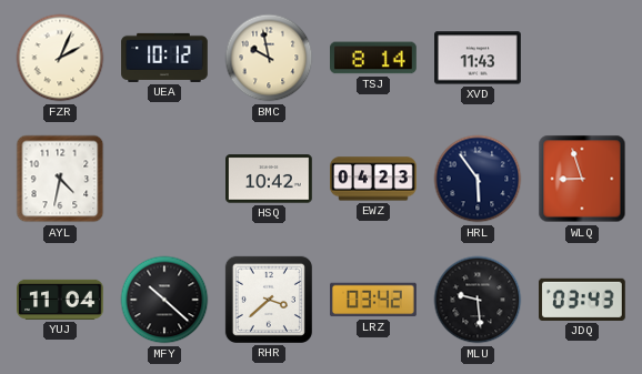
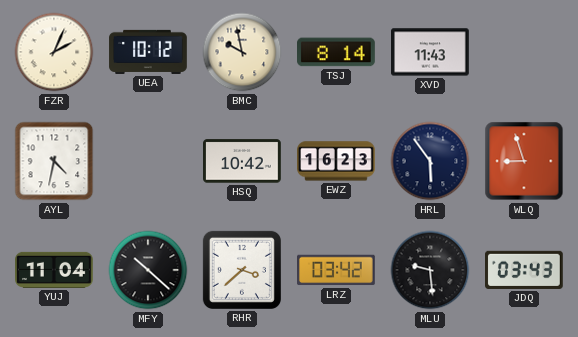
EWZ: 04:23 -> 16:23
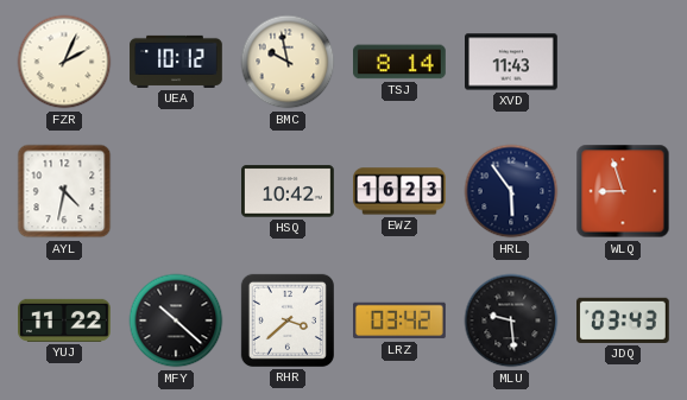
YUJ: 11:04 -> 11:22
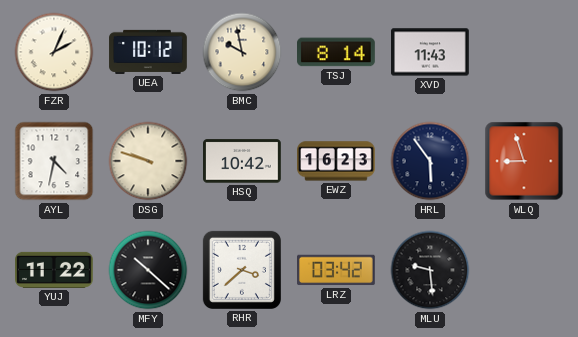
DSG: none -> 9:48
JDQ: 03:43 -> none
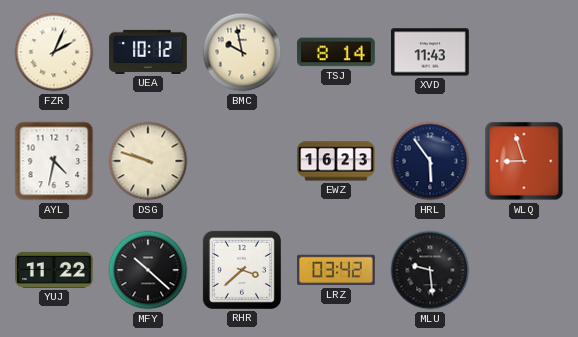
HSQ: 10:42 -> none
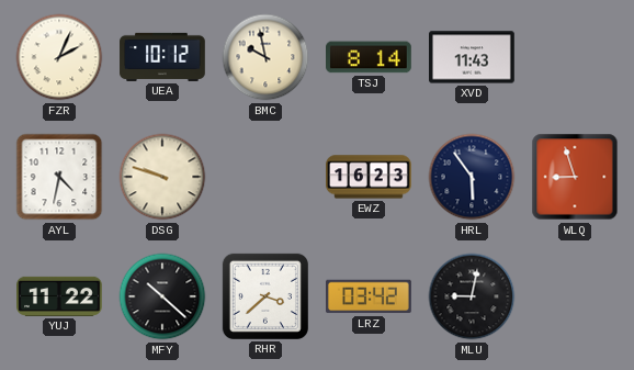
MLU: 9:29 -> 9:02
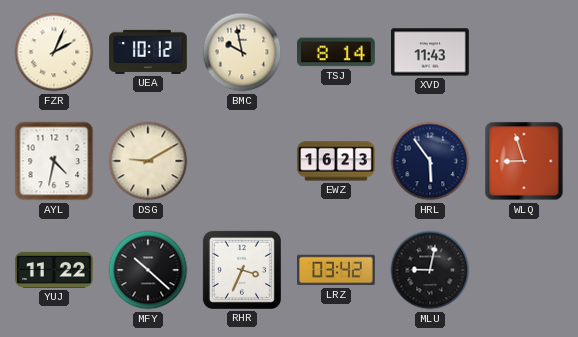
DSG: 9:48 -> 9:10
RHR: 3:38 -> 3:34
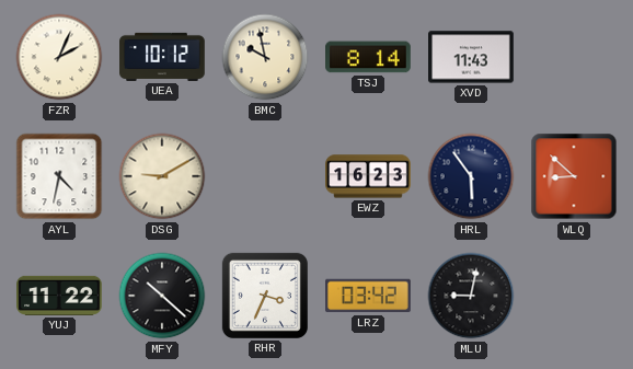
WLQ: 8:57 -> 8:52
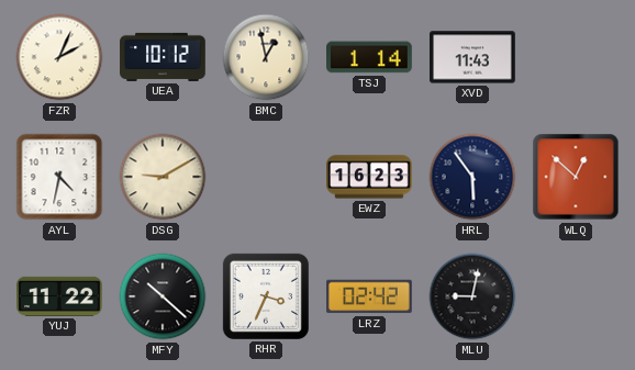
BMC: 9:58 -> 12:58
TSJ: 8:14 -> 1:14
WLQ: 8:52 -> 12:52
LRZ: 03:42 -> 02:42
